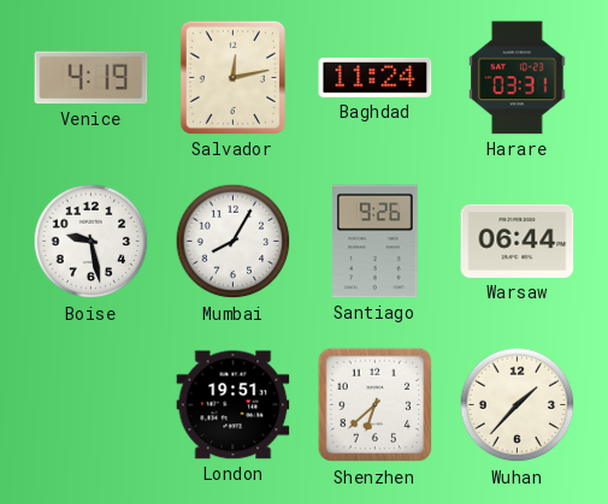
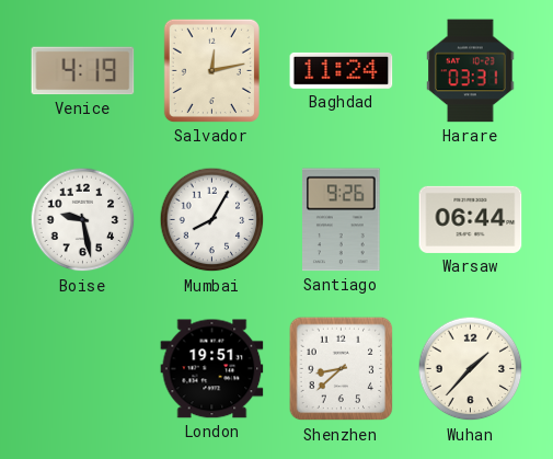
Shenzhen: 6:38 -> 8:38
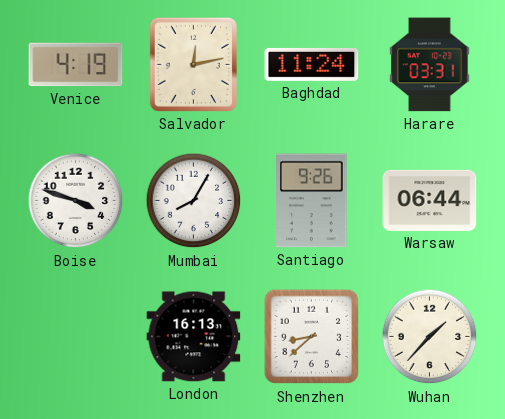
Boise: 9:28 -> 3:48
London: 19:51 -> 16:13
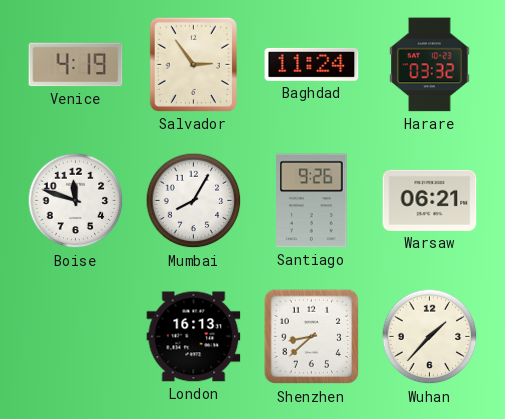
Salvador: 12:13 -> 2:54
Harare: 03:31 -> 03:32
Boise: 3:48 -> 11:48
Warsaw: 06:44 -> 06:21
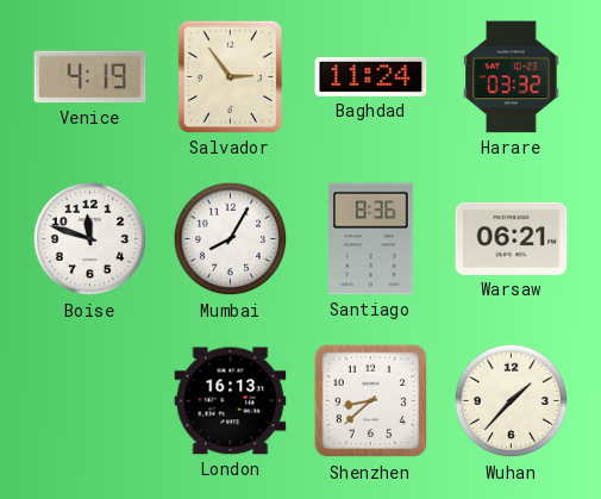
Santiago: 9:26 -> 8:36
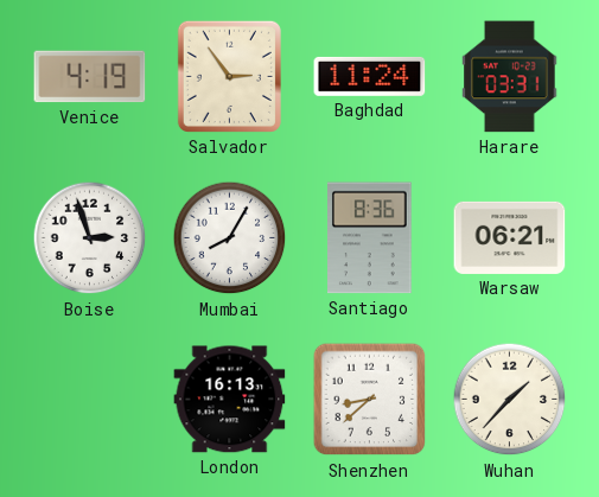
Harare: 03:32 -> 03:31
Boise: 11:48 -> 2:57
